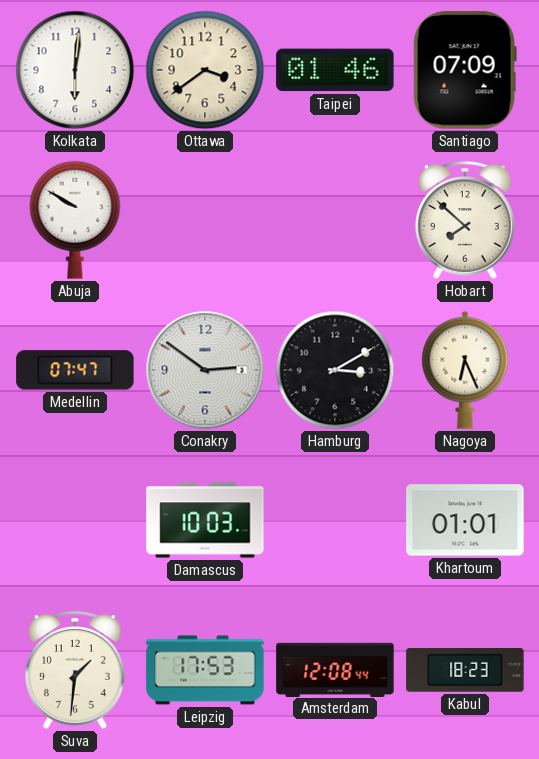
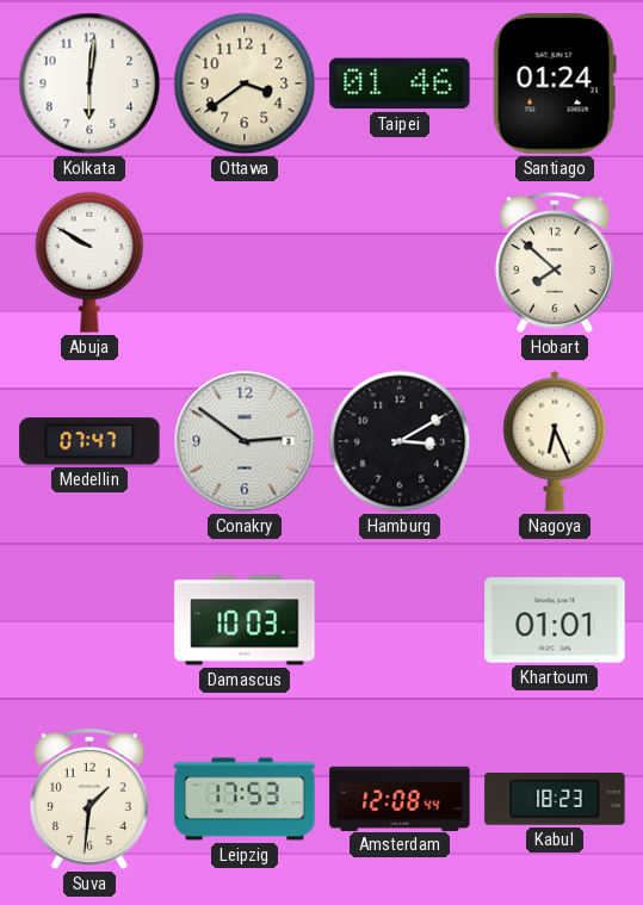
Santiago: 07:09 -> 01:24
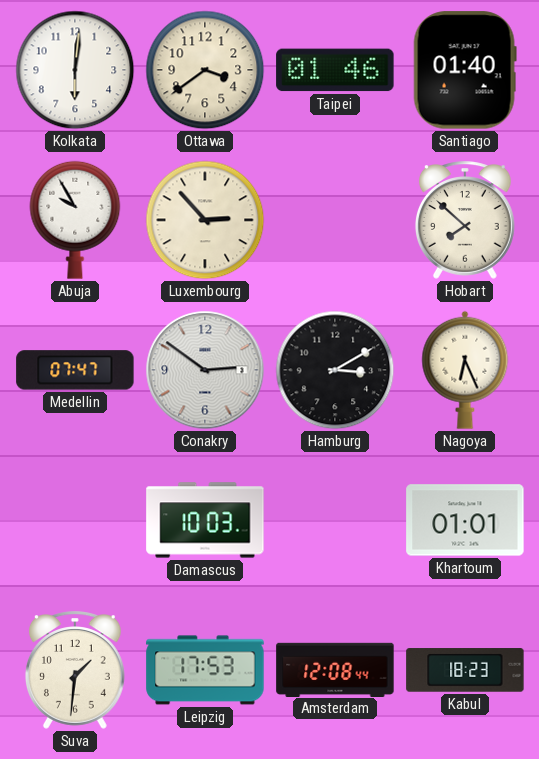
Santiago: 01:24 -> 01:40
Abuja: 9:50 -> 9:55
Luxembourg: none -> 2:53
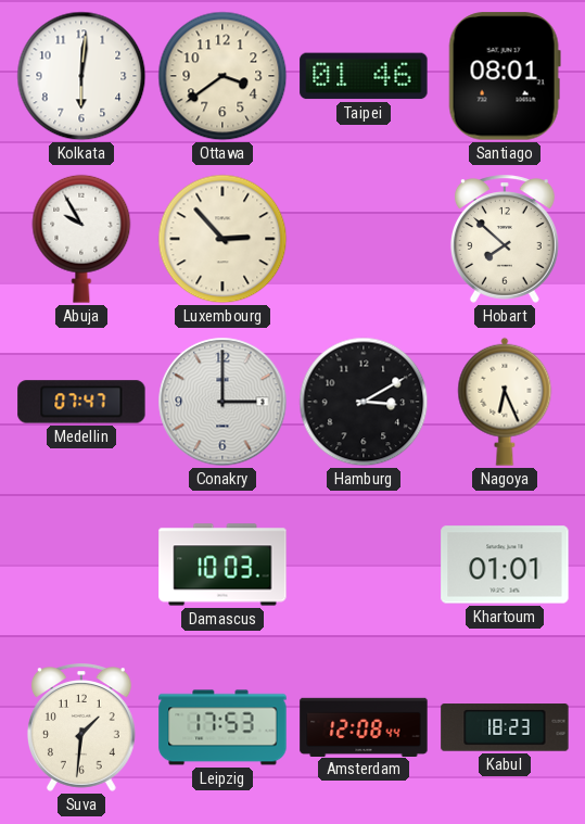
Santiago: 01:40 -> 08:01
Conakry: 2:51 -> 3:00
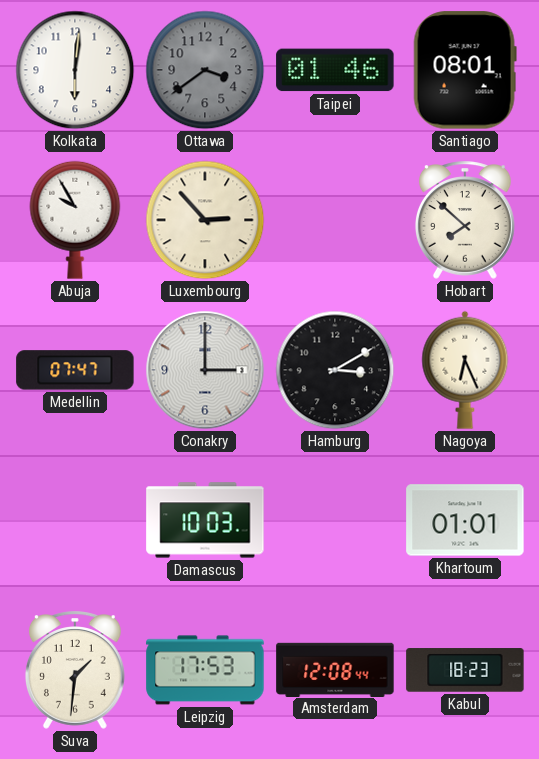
Ottawa dial: cream -> grey
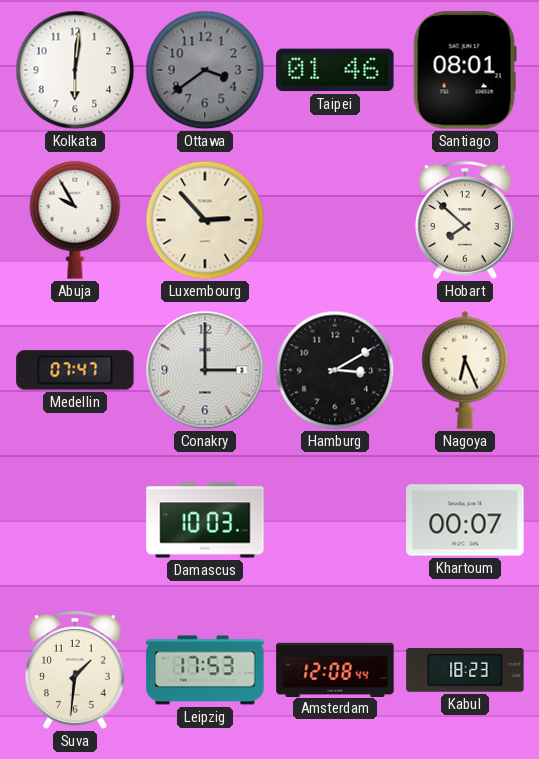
Khartoum: 01:01 -> 00:07
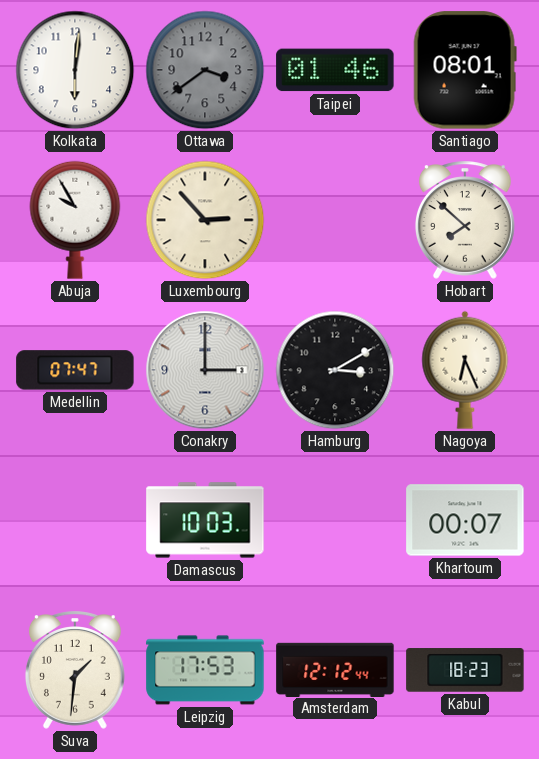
Amsterdam: 12:08 -> 12:12
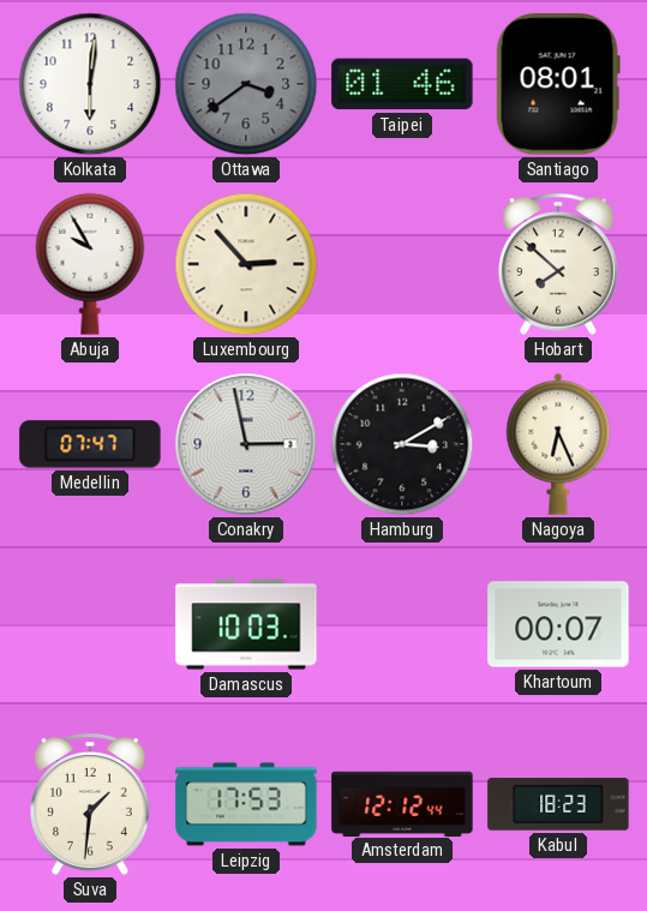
Conakry: 3:00 -> 2:58
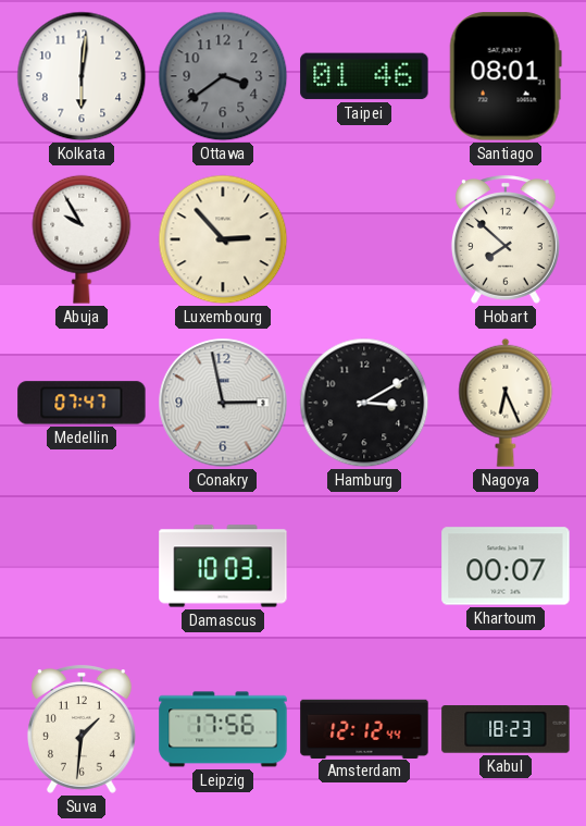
Leipzig: 17:53 -> 17:56
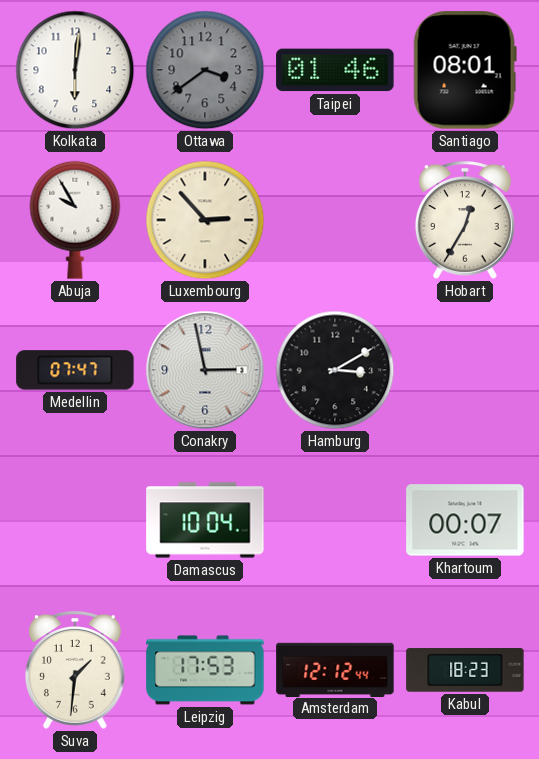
Hobart: 7:52 -> 12:35
Nagoya: 6:26 -> none
Damascus: 10:03 -> 10:04
Leipzig: 17:56 -> 17:53
